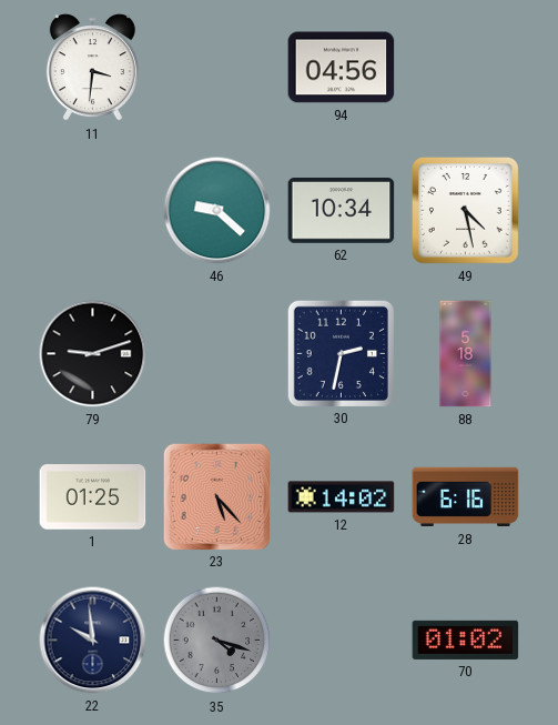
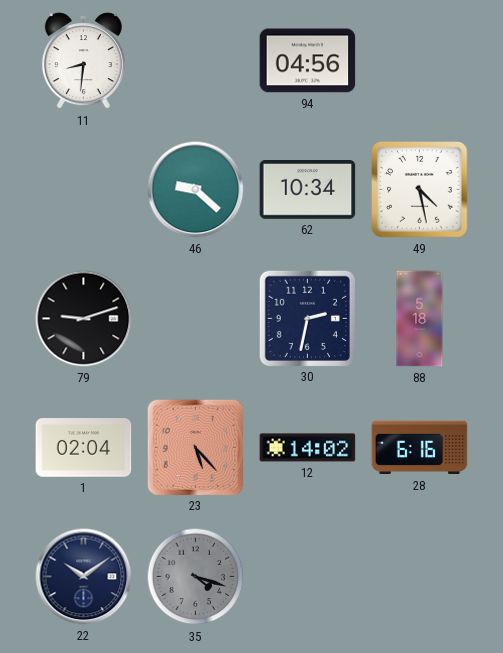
11: 3:31 -> 8:31
1: 01:25 -> 02:04
22: 9:59 -> 10:09
70: 01:02 -> none
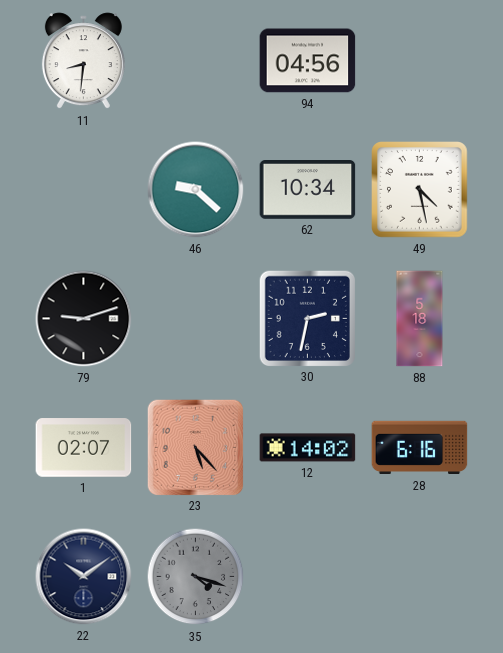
1: 02:04 -> 02:07
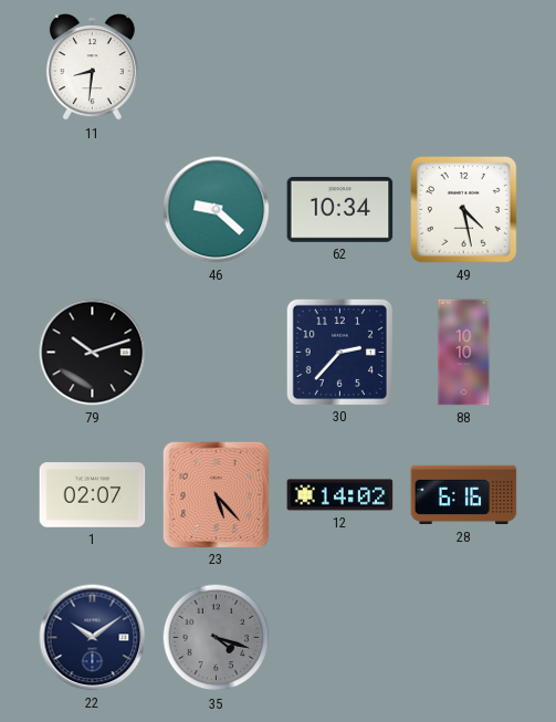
94: 04:56 -> none
79: 9:12 -> 10:12
30: 2:32 -> 2:37
88: 5:18 -> 10:10
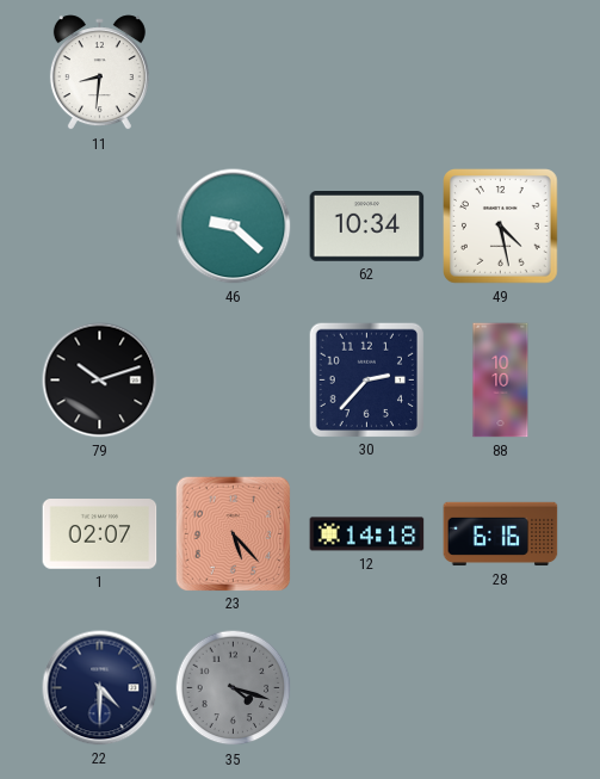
12: 14:02 -> 14:18
22: 10:09 -> 4:30
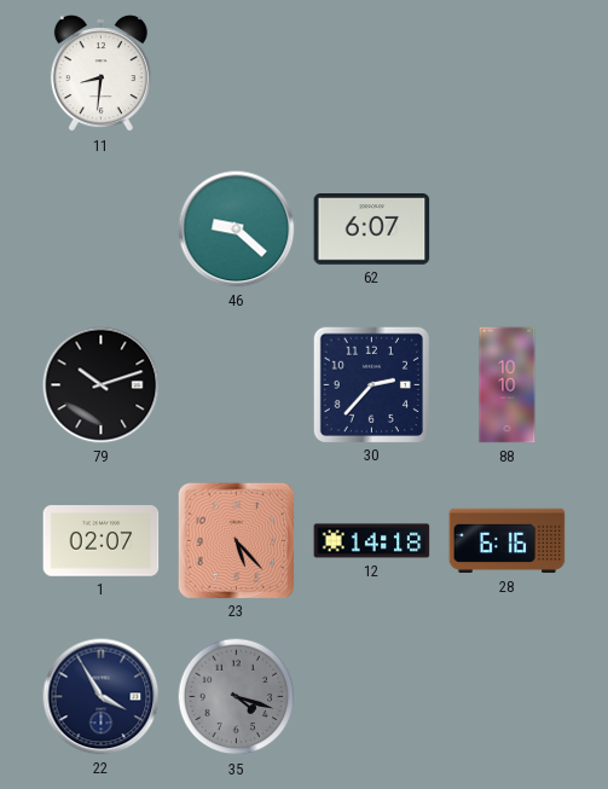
62: 10:34 -> 6:07
49: 4:28 -> none
22: 4:30 -> 3:55
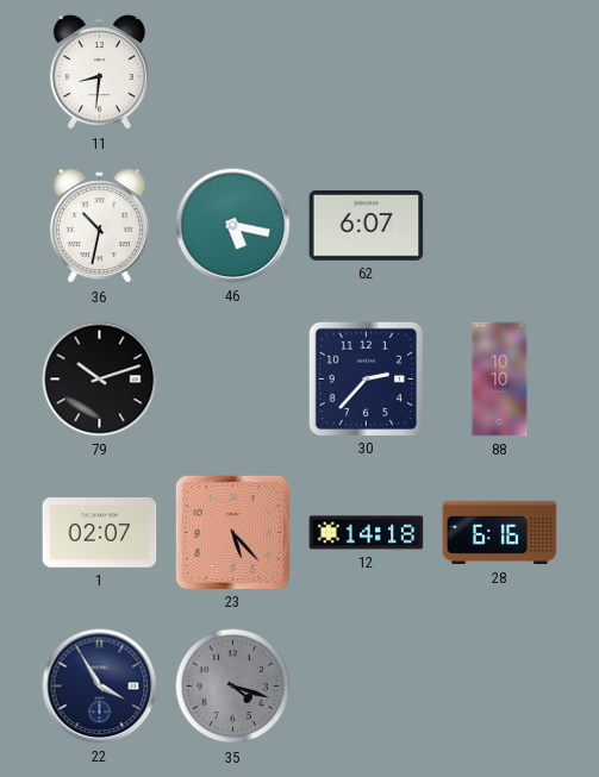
36: none -> 10:32
46: 9:22 -> 5:17
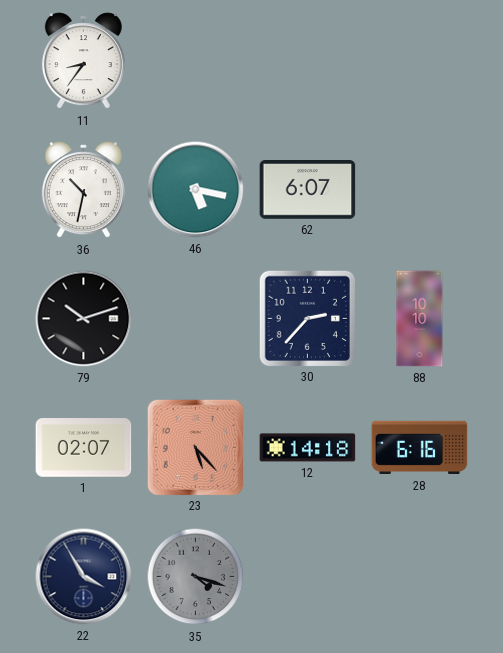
11: 8:31 -> 8:36
